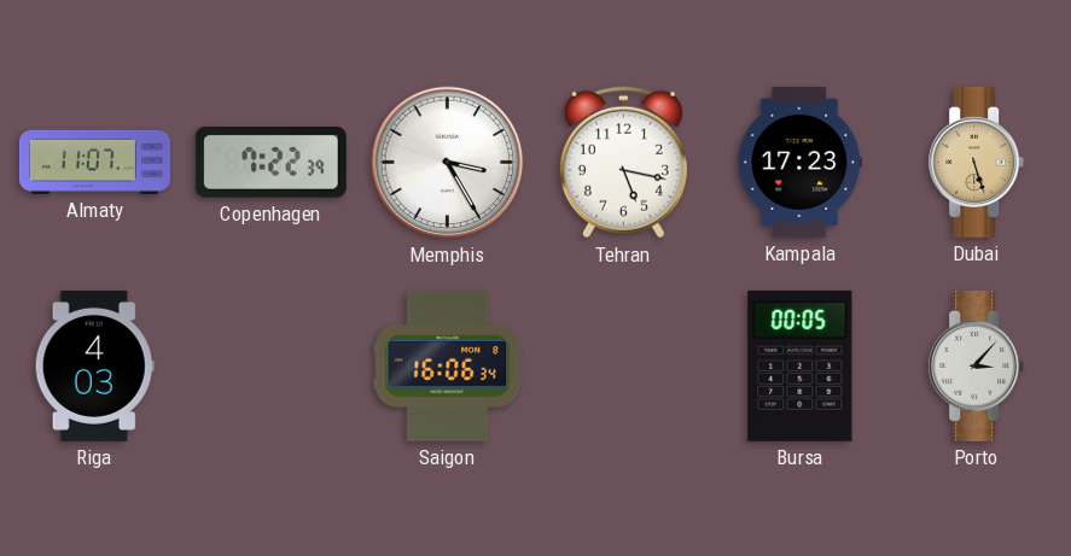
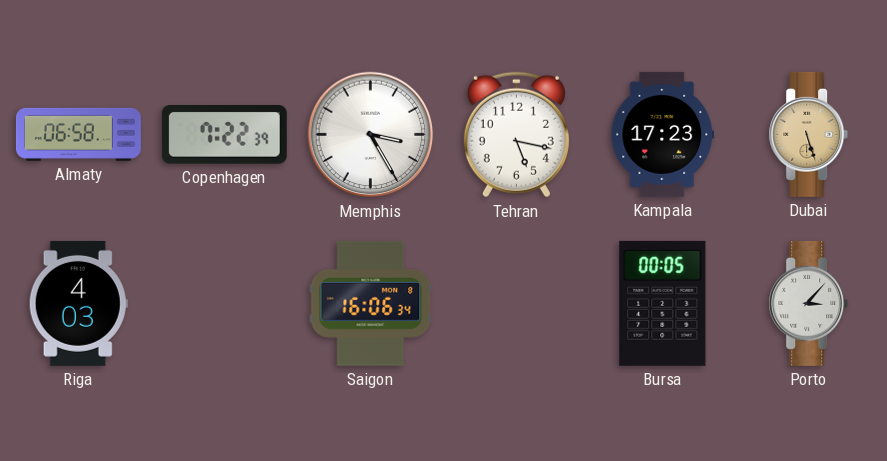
Almaty: 11:07 -> 06:58
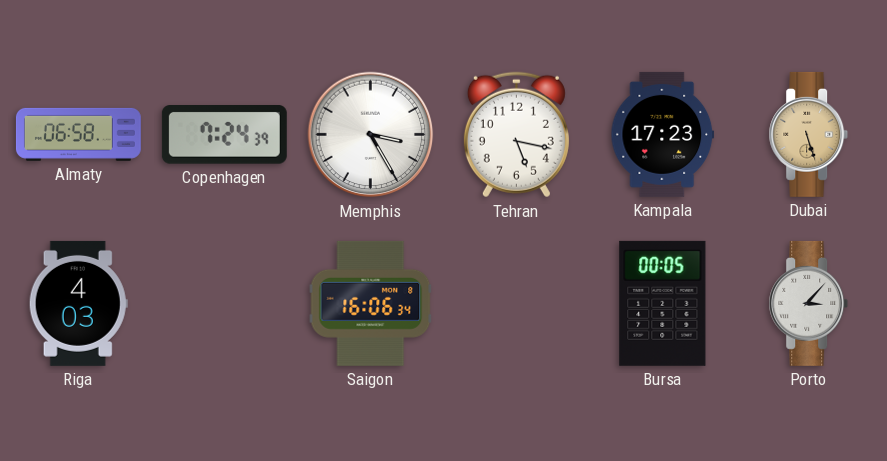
Copenhagen: 7:22 -> 7:24
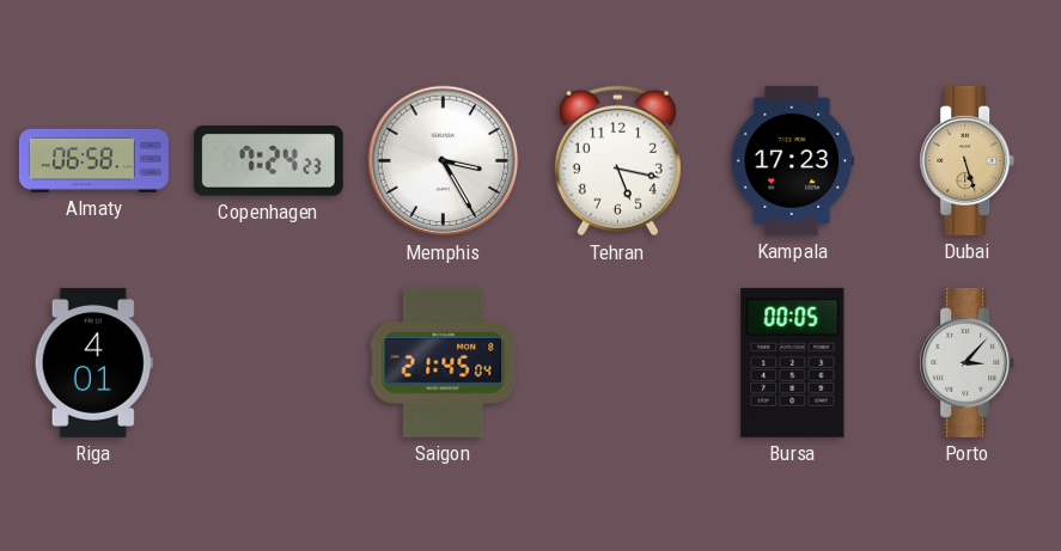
Copenhagen: 7:24:39 -> 7:24:23
Riga: 4:03 -> 4:01
Saigon: 16:06 -> 21:45
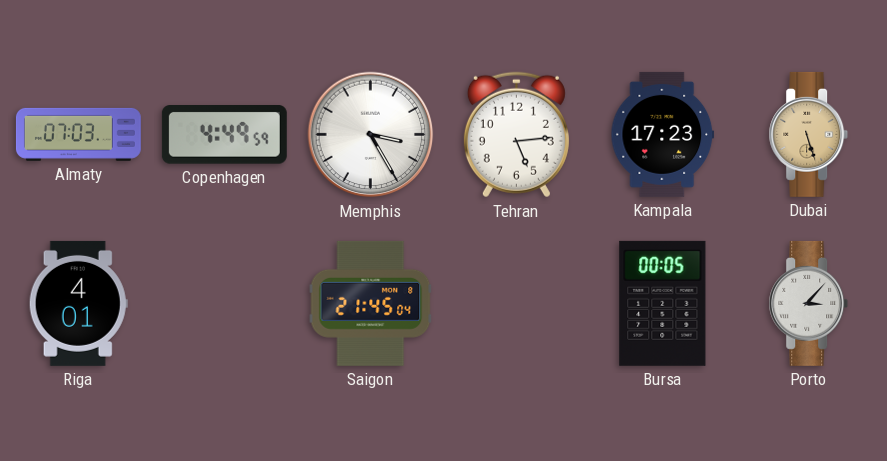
Almaty: 06:58 -> 07:03
Copenhagen: 7:24 -> 4:49
Tehran: 5:17 -> 5:14
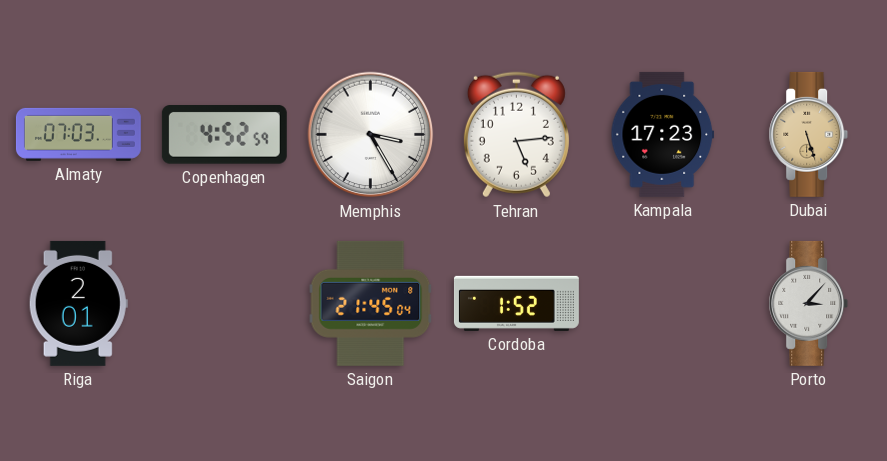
Copenhagen: 4:49 -> 4:52
Riga: 4:01 -> 2:01
Cordoba: none -> 1:52
Bursa: 00:05 -> none
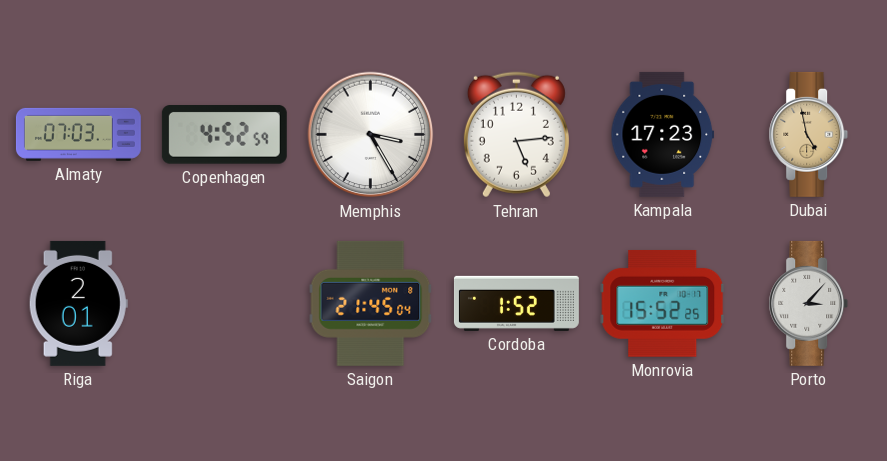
Dubai: 5:27 -> 4:58
Monrovia: none -> 15:52
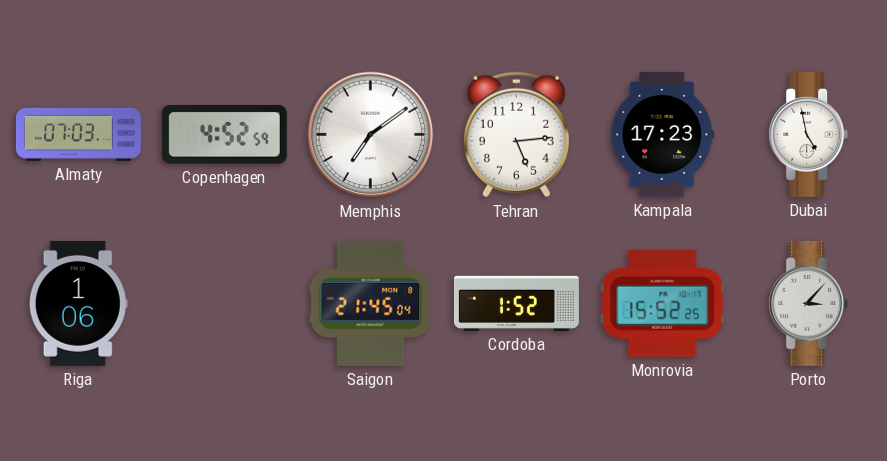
Memphis: 3:25 -> 7:09
Dubai dial: champagne -> white
Riga: 2:01 -> 1:06
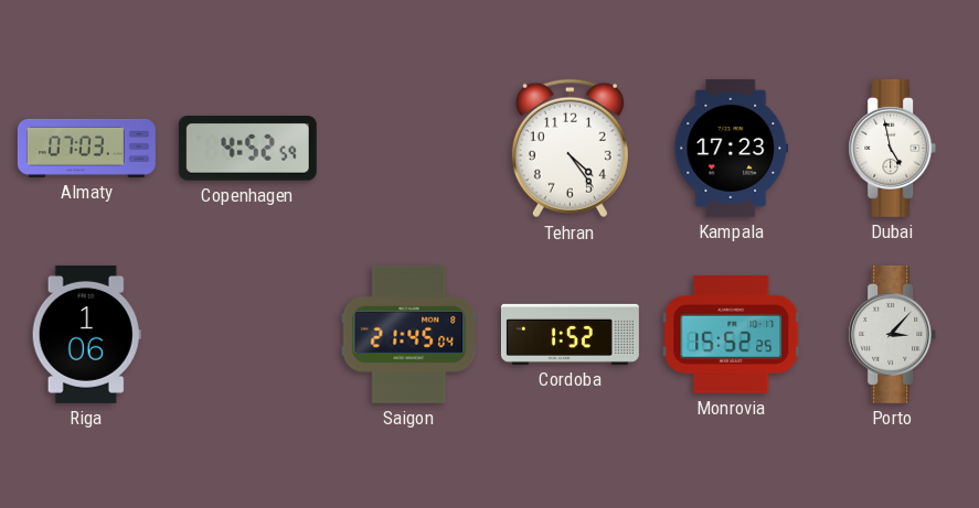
Memphis: 7:09 -> none
Tehran: 5:14 -> 4:24
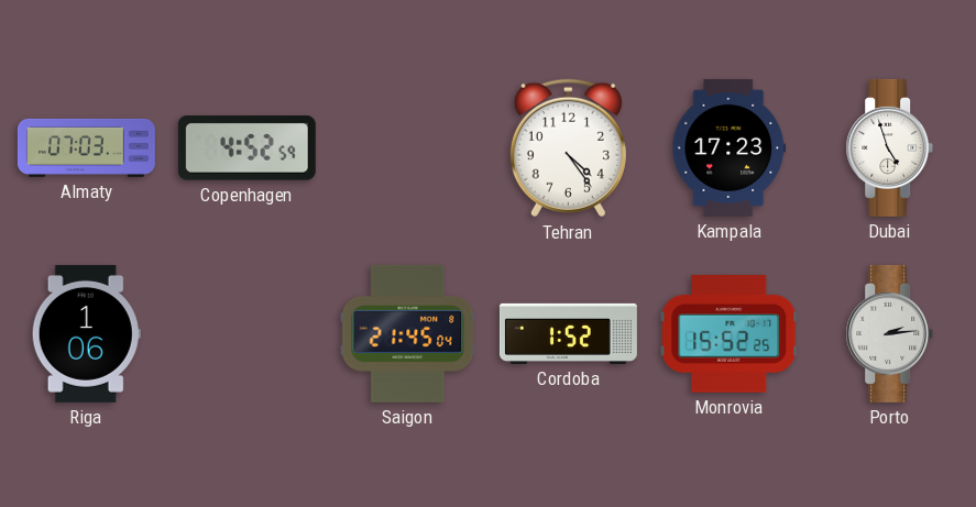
Dubai: 4:58 -> 4:57
Porto: 3:07 -> 2:14
